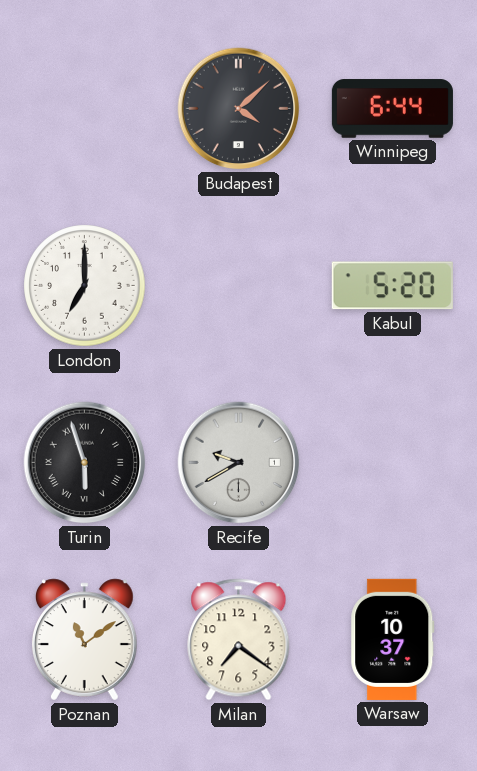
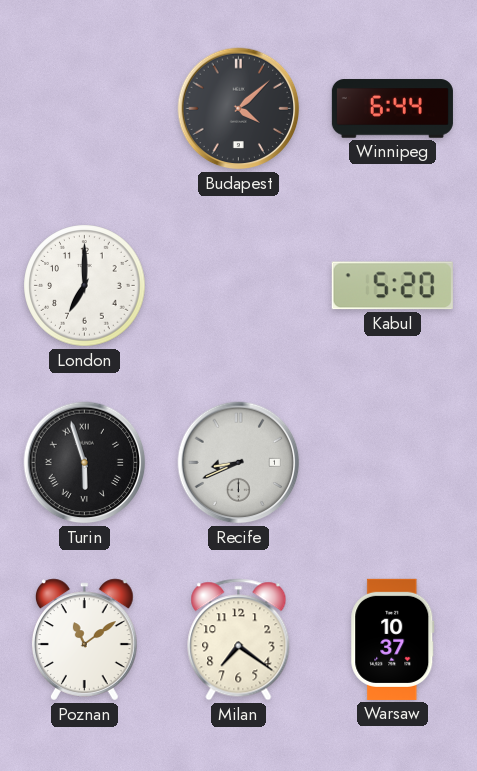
Recife: 9:40 -> 8:41
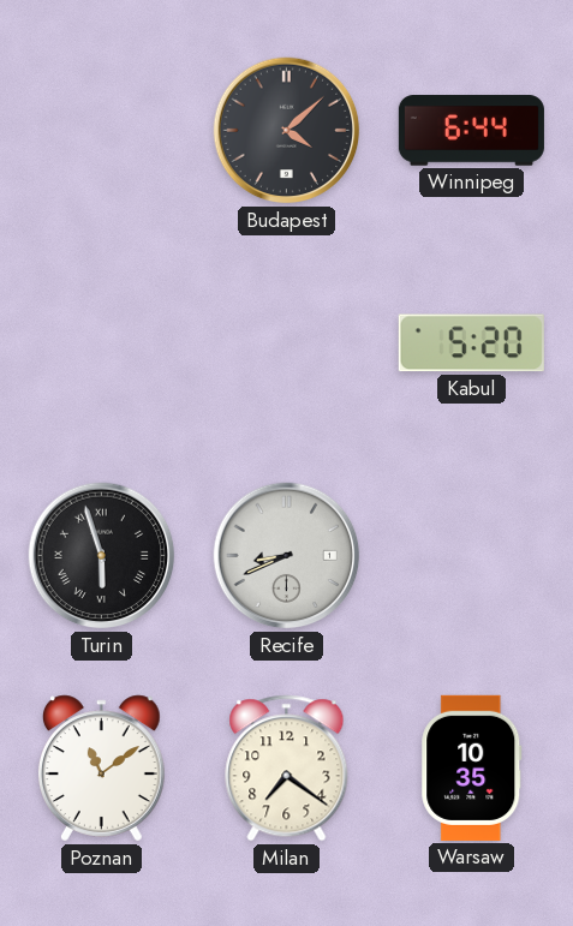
London: 7:00 -> none
Warsaw: 10:37 -> 10:35
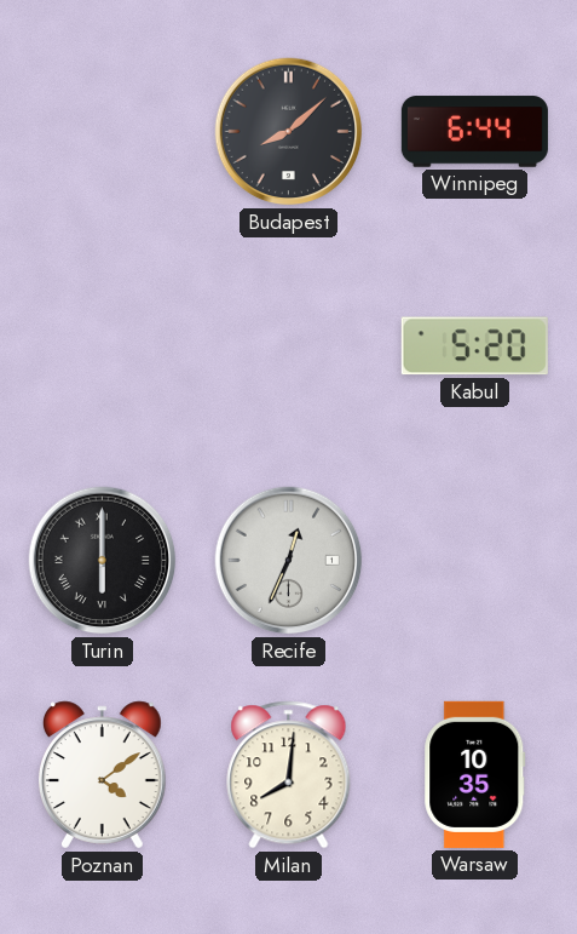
Budapest: 4:08 -> 8:08
Turin: 5:57 -> 6:00
Recife: 8:41 -> 12:34
Poznan: 11:09 -> 4:09
Milan: 7:21 -> 8:01
